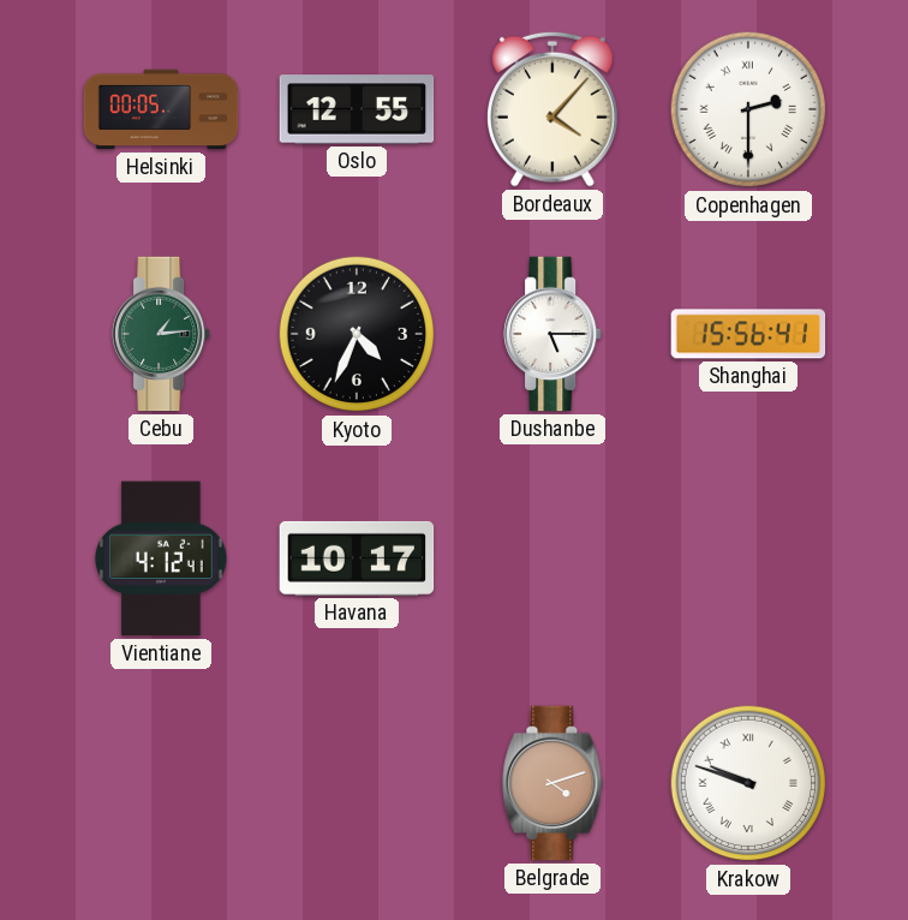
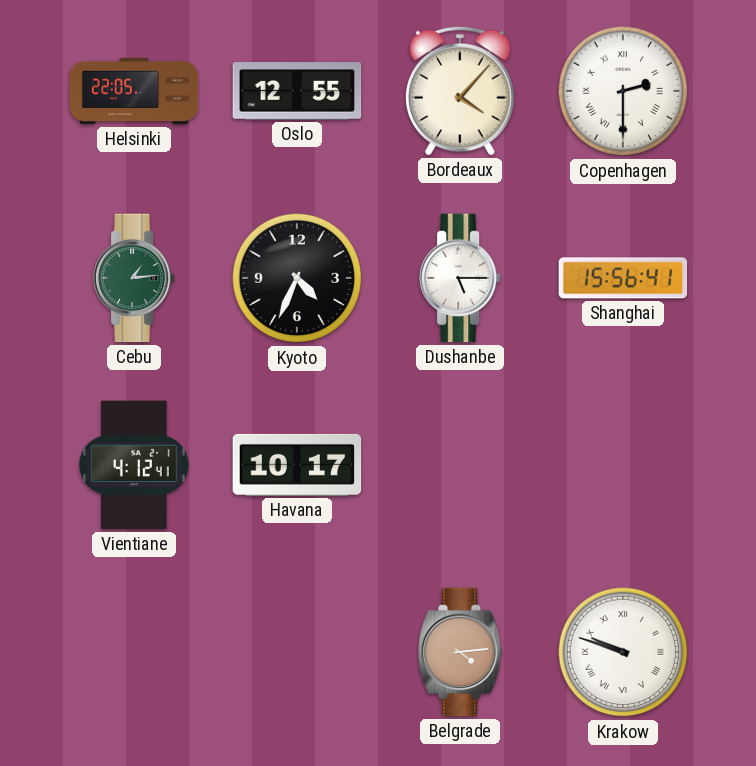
Helsinki: 00:05 -> 22:05
Belgrade: 4:12 -> 4:14
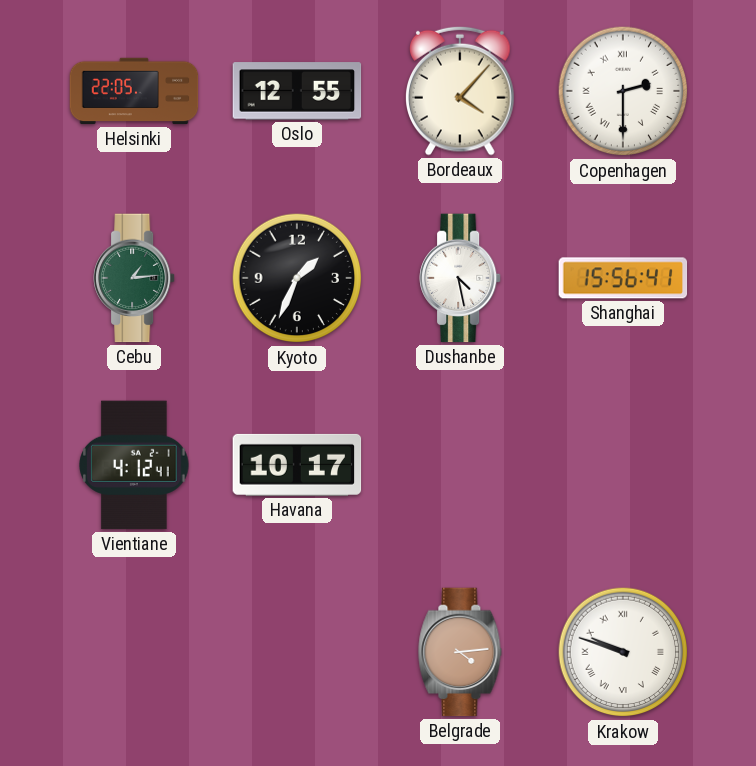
Kyoto: 4:34 -> 1:34
Dushanbe: 5:15 -> 4:28
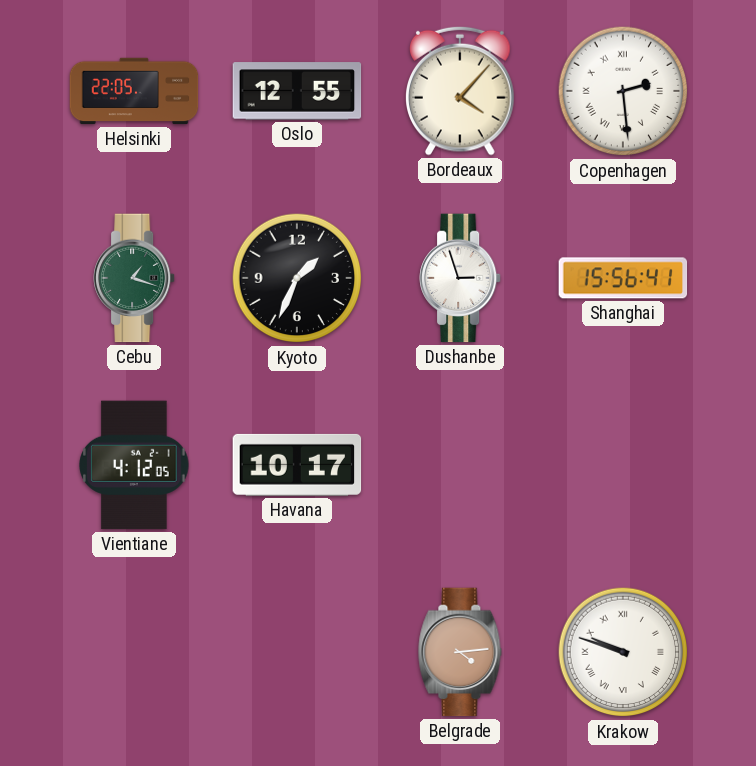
Copenhagen: 2:30 -> 2:29
Cebu: 1:14 -> 1:18
Dushanbe: 4:28 -> 2:57
Vientiane: 4:12:41 -> 4:12:05
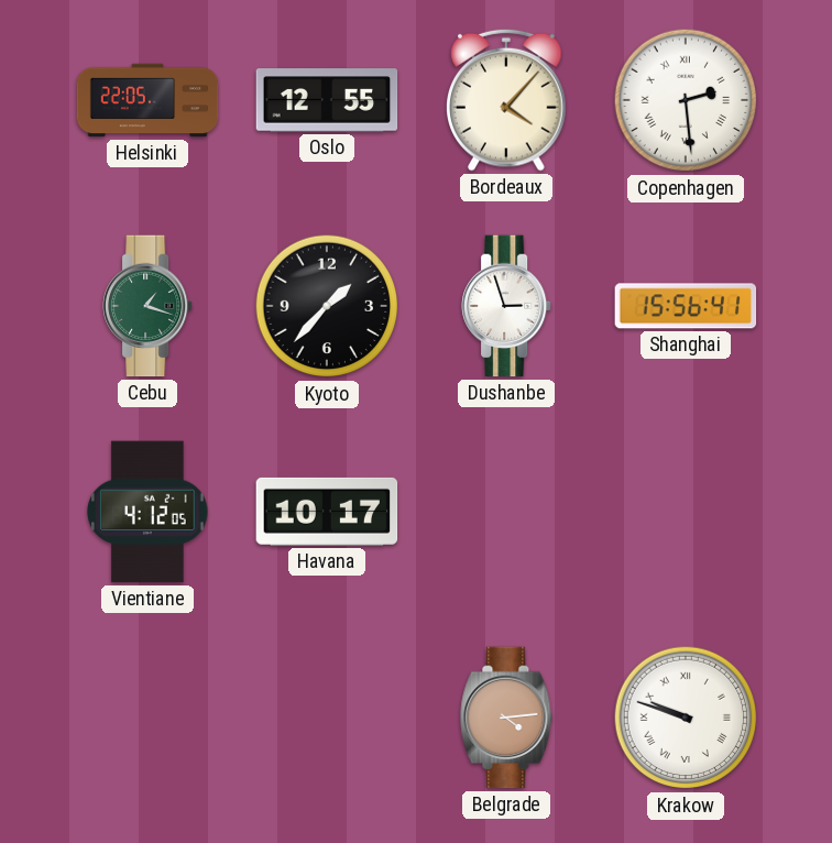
Kyoto: 1:34 -> 1:37
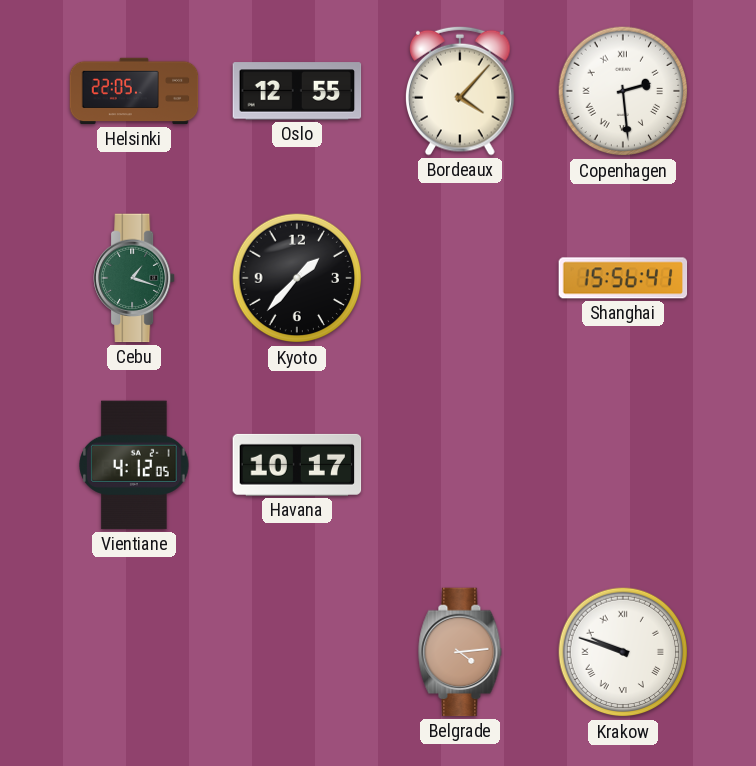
Dushanbe: 2:57 -> none
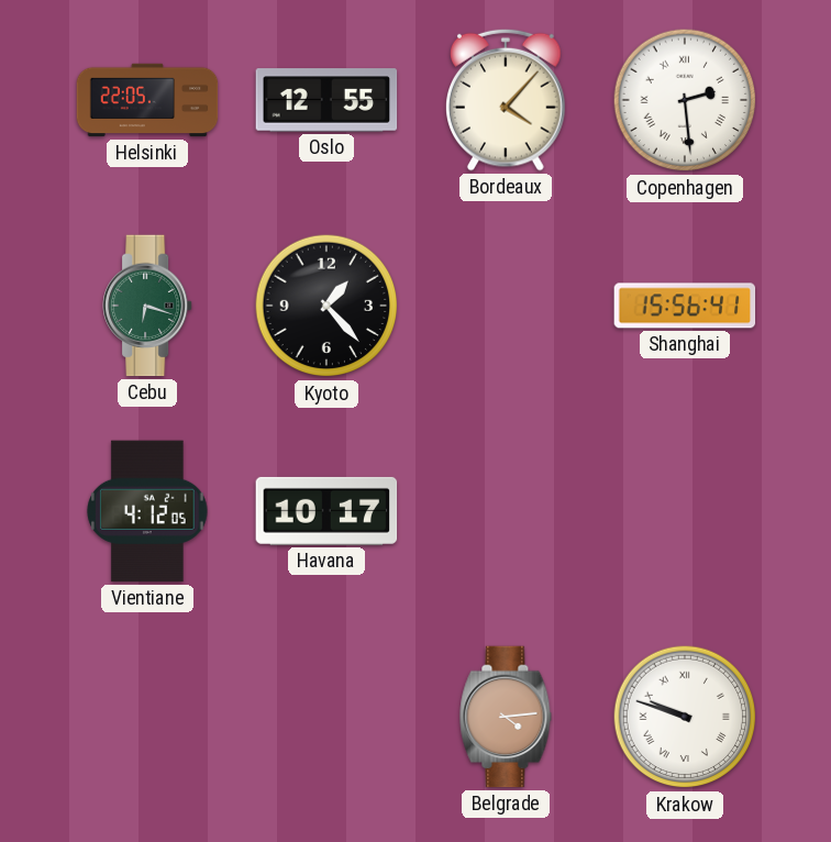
Cebu: 1:18 -> 6:18
Kyoto: 1:37 -> 1:23
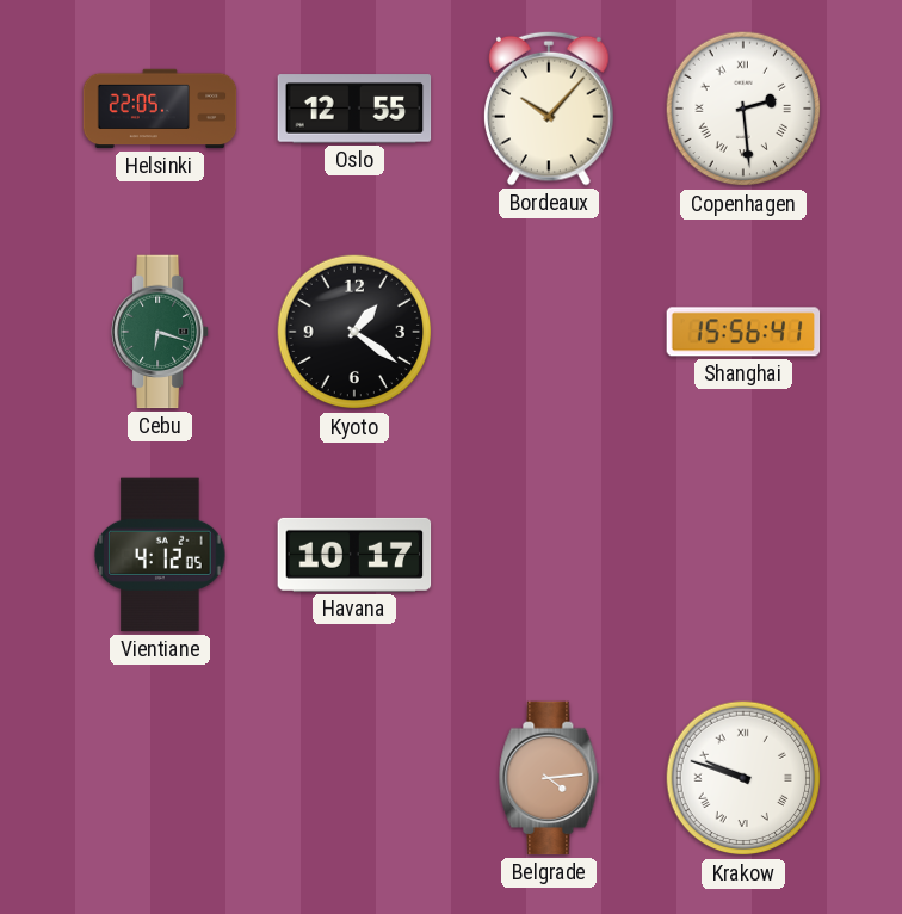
Bordeaux: 4:07 -> 10:07
Kyoto: 1:23 -> 1:21
